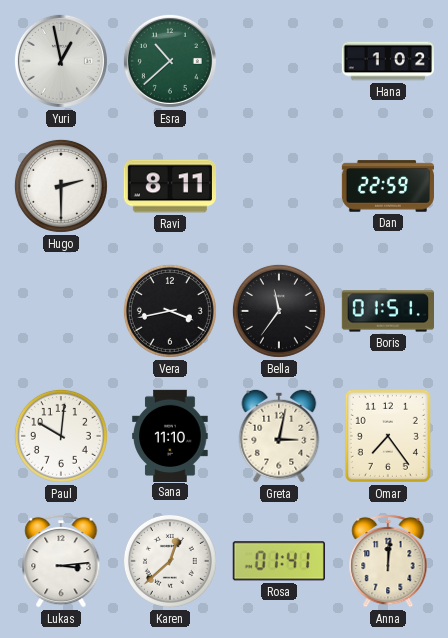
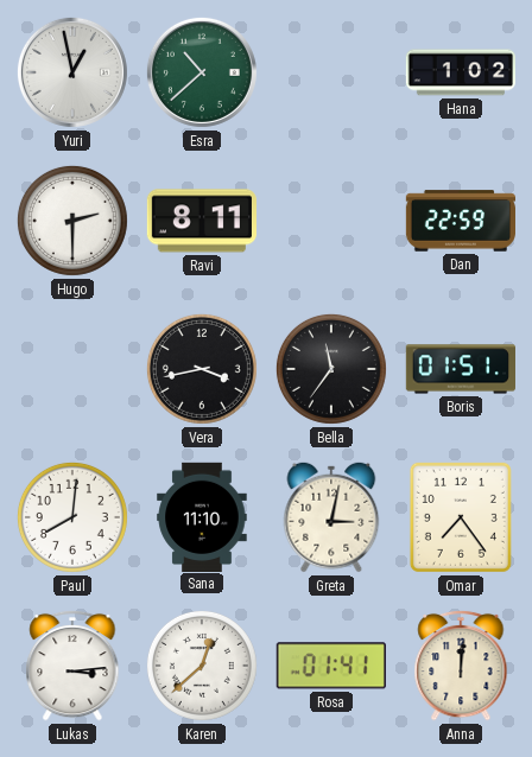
Paul: 10:01 -> 8:01
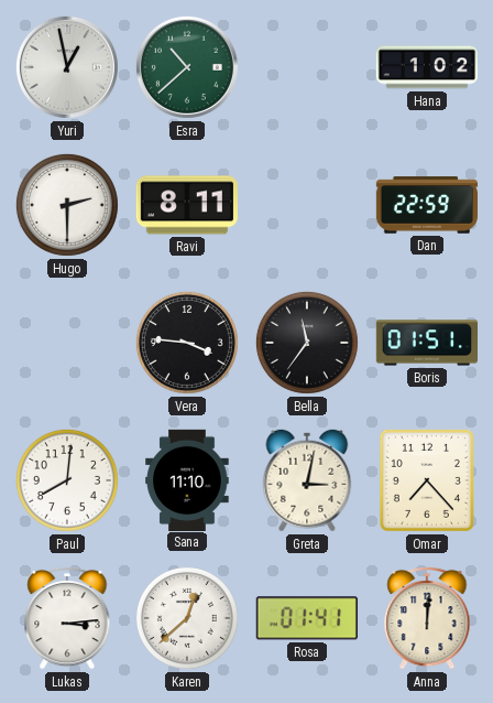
Vera: 3:43 -> 3:46
Omar: 7:24 -> 7:23
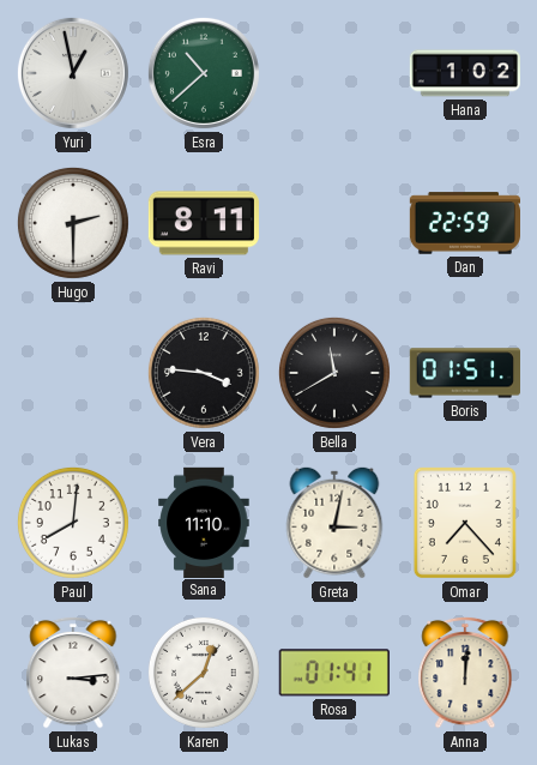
Bella: 11:36 -> 11:40
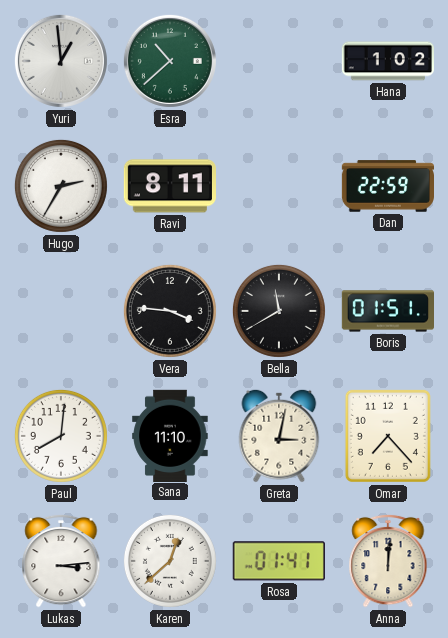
Yuri: 12:58 -> 12:59
Hugo: 2:30 -> 2:35
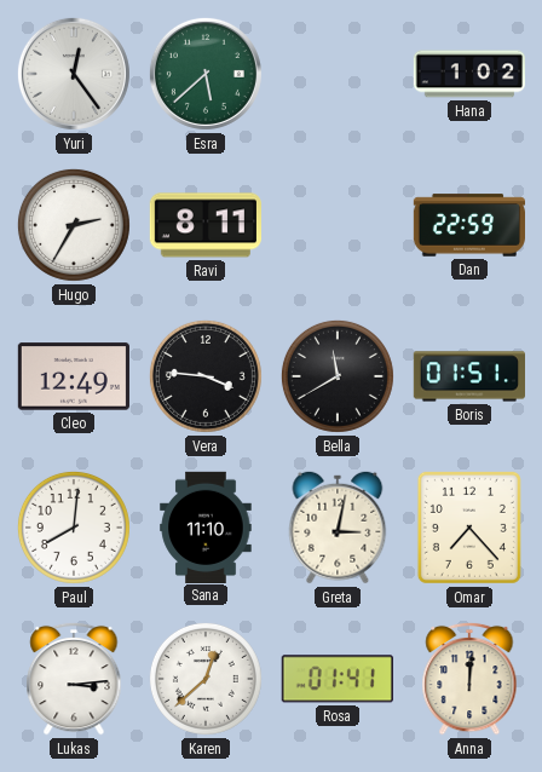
Yuri: 12:59 -> 12:24
Esra: 10:38 -> 5:38
Cleo: none -> 12:49
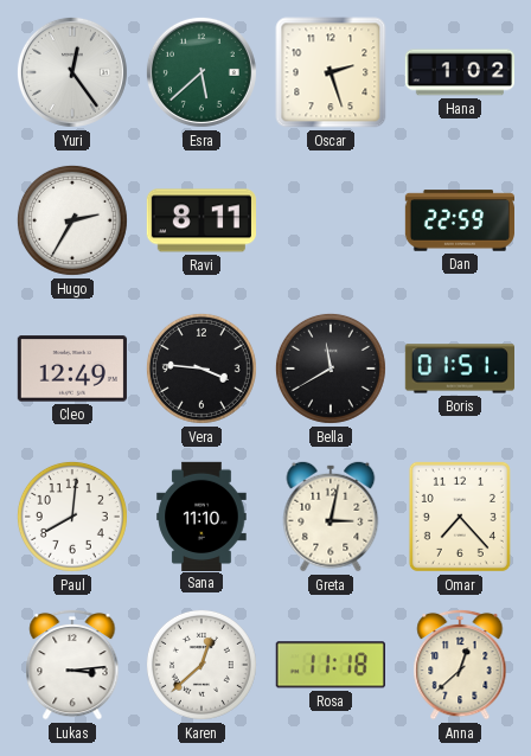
Oscar: none -> 2:27
Rosa: 01:41 -> 11:18
Anna: 12:01 -> 12:38
